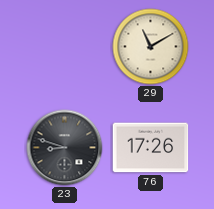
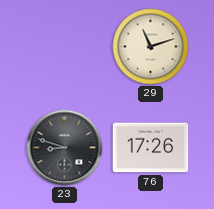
29: 11:10 -> 11:12
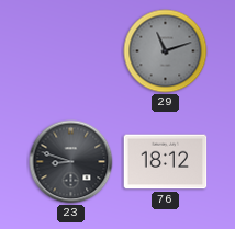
29 dial: cream -> grey
76: 17:26 -> 18:12
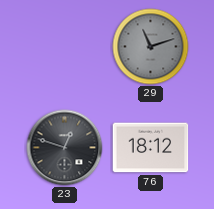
23: 8:48 -> 12:48
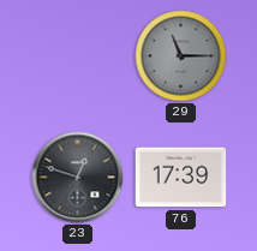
29: 11:12 -> 11:15
76: 18:12 -> 17:39
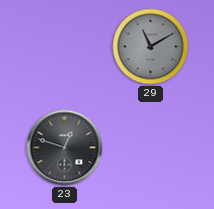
29: 11:15 -> 11:10
76: 17:39 -> none
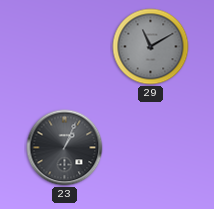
23: 12:48 -> 1:04
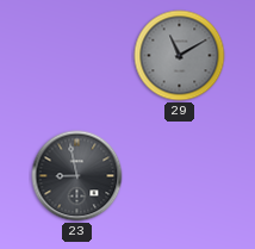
23: 1:04 -> 8:58
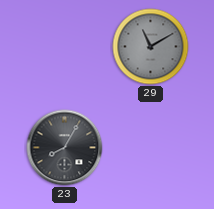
23: 8:58 -> 8:05
